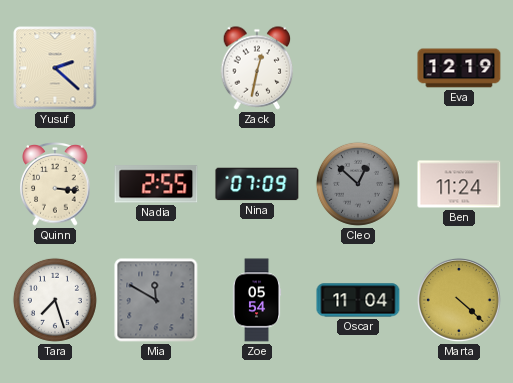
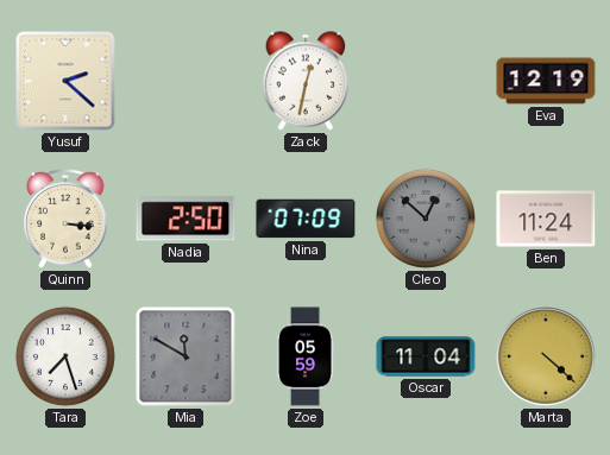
Nadia: 2:55 -> 2:50
Zoe: 05:54 -> 05:59
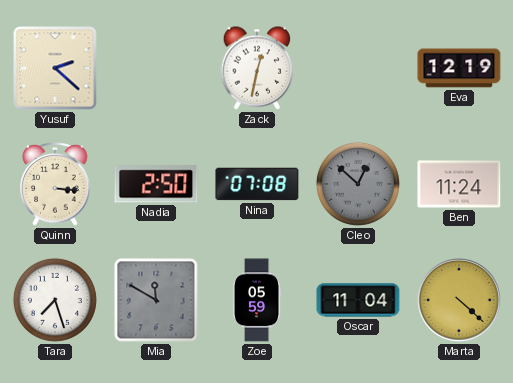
Nina: 07:09 -> 07:08
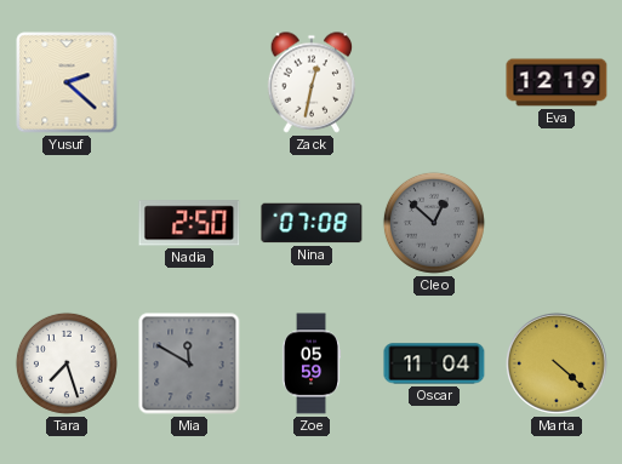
Quinn: 3:16 -> none
Ben: 11:24 -> none
